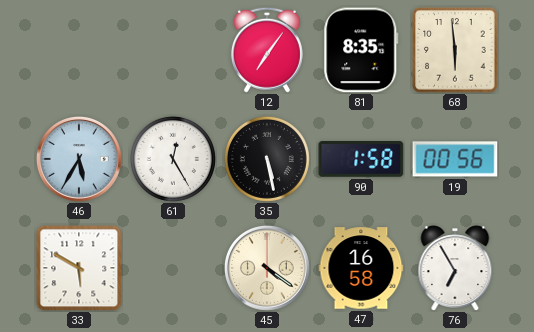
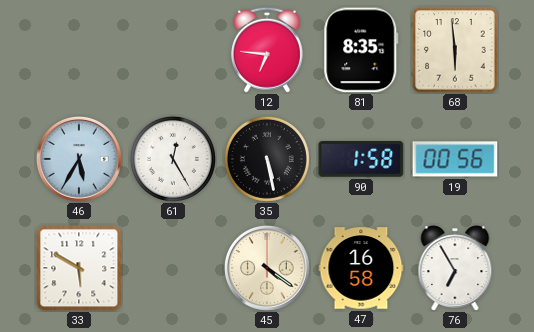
12: 7:06 -> 6:46
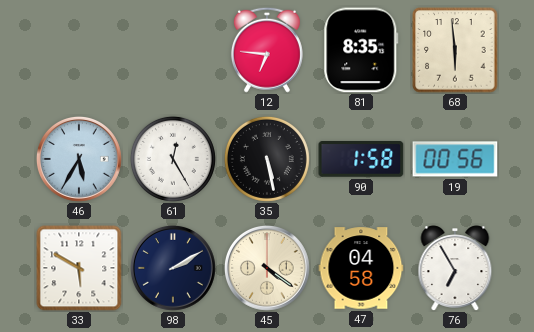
98: none -> 2:10
47: 16:58 -> 04:58
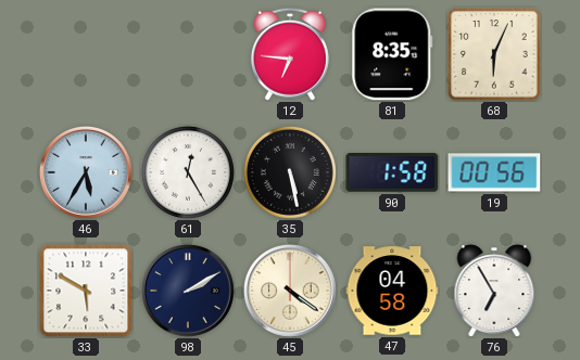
68: 5:59 -> 6:04
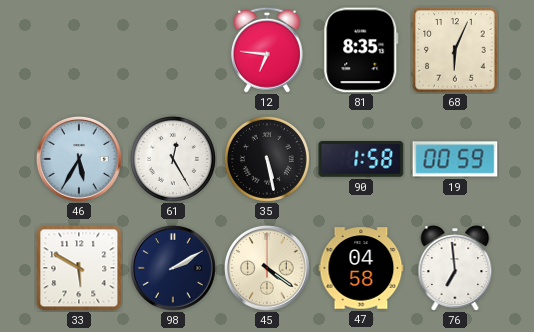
19: 00:56 -> 00:59
76: 6:55 -> 6:59
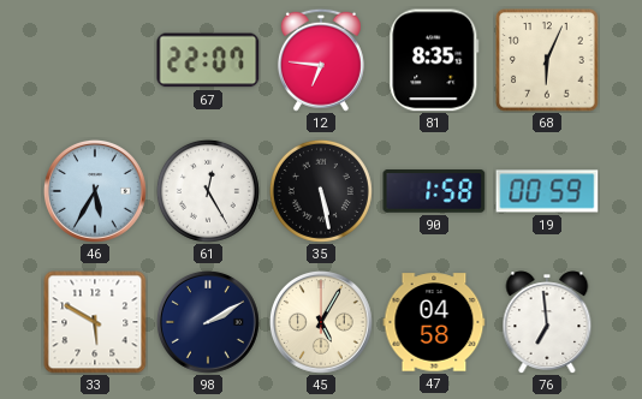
67: none -> 22:07
45: 4:21 -> 5:05
